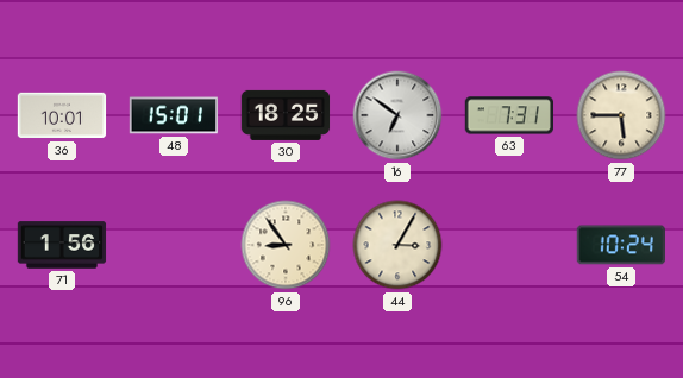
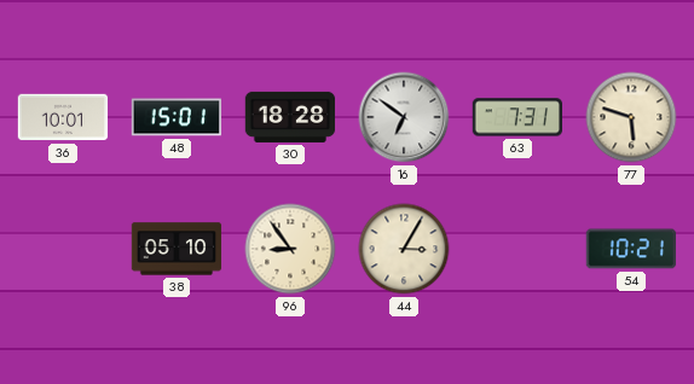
30: 18:25 -> 18:28
77: 5:45 -> 5:48
71: 1:56 -> none
38: none -> 05:10
54: 10:24 -> 10:21
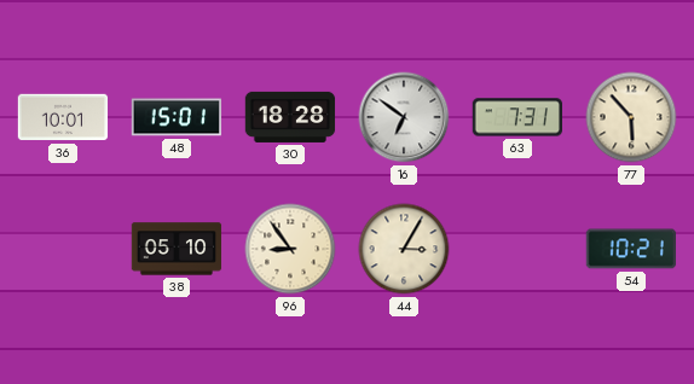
77: 5:48 -> 5:53
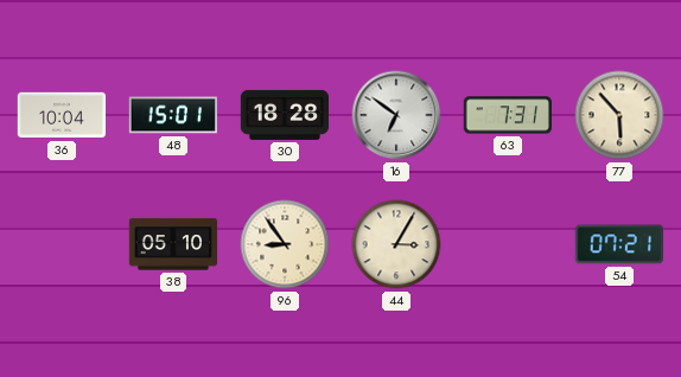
36: 10:01 -> 10:04
54: 10:21 -> 07:21
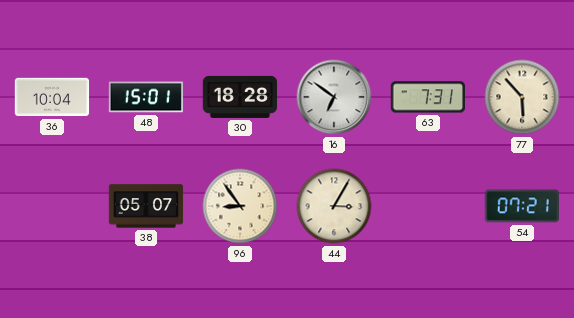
38: 05:10 -> 05:07
